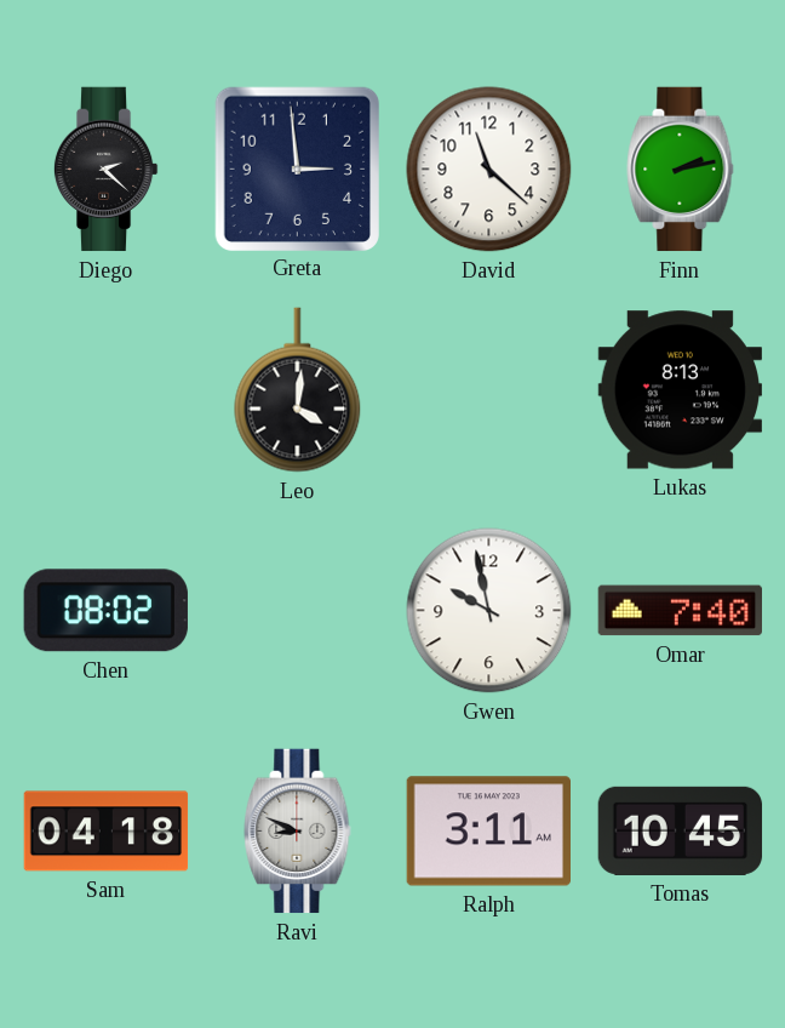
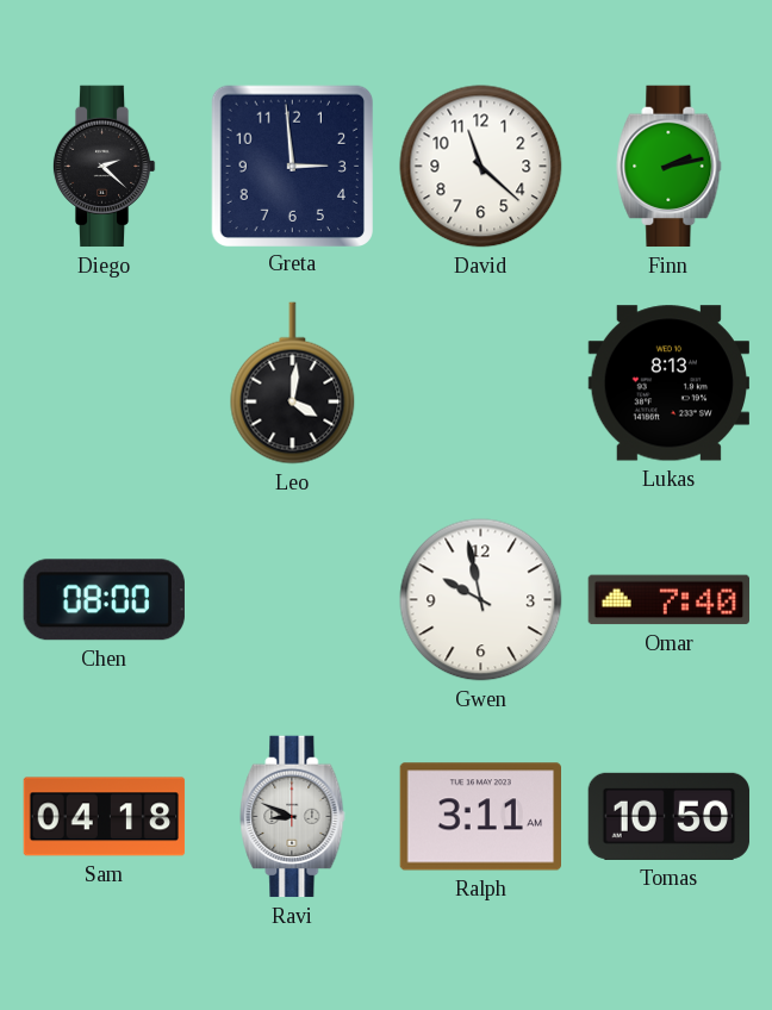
Chen: 08:02 -> 08:00
Tomas: 10:45 -> 10:50
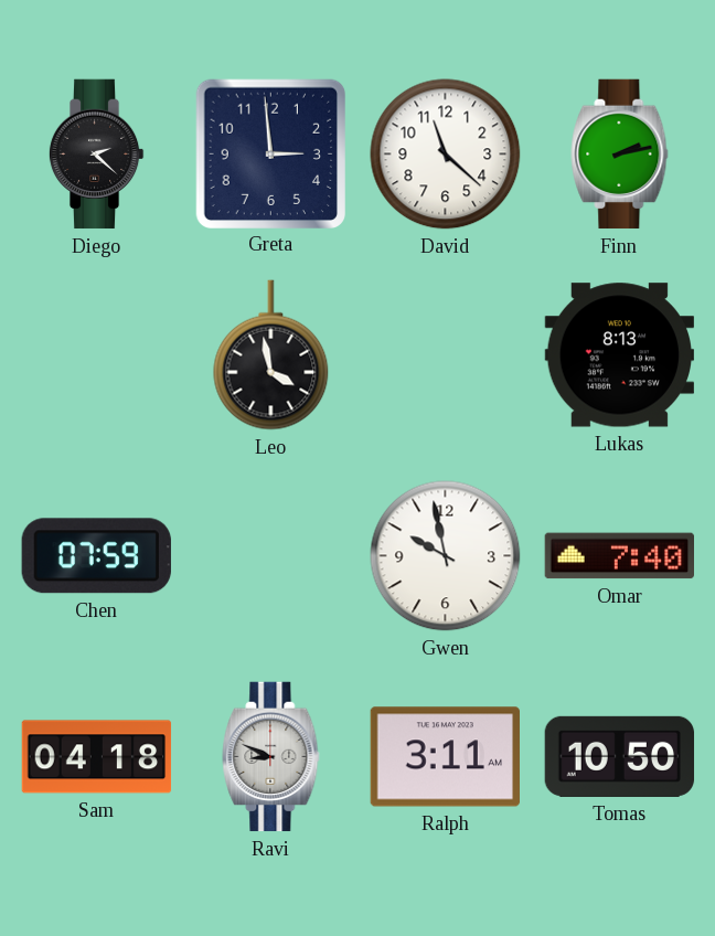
Leo: 4:01 -> 3:58
Chen: 08:00 -> 07:59
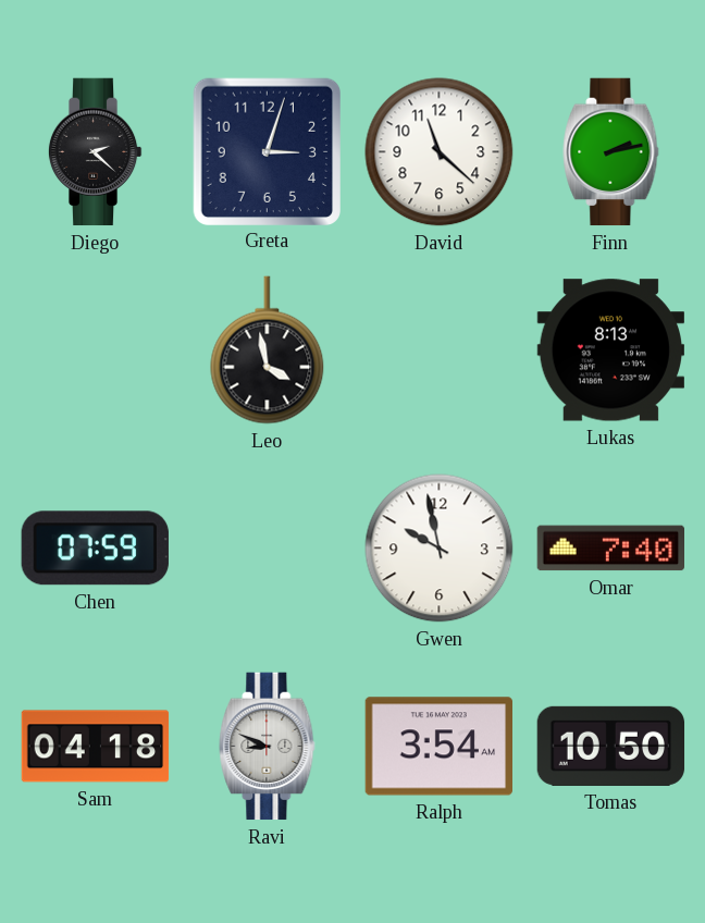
Greta: 2:59 -> 3:03
Ralph: 3:11 -> 3:54
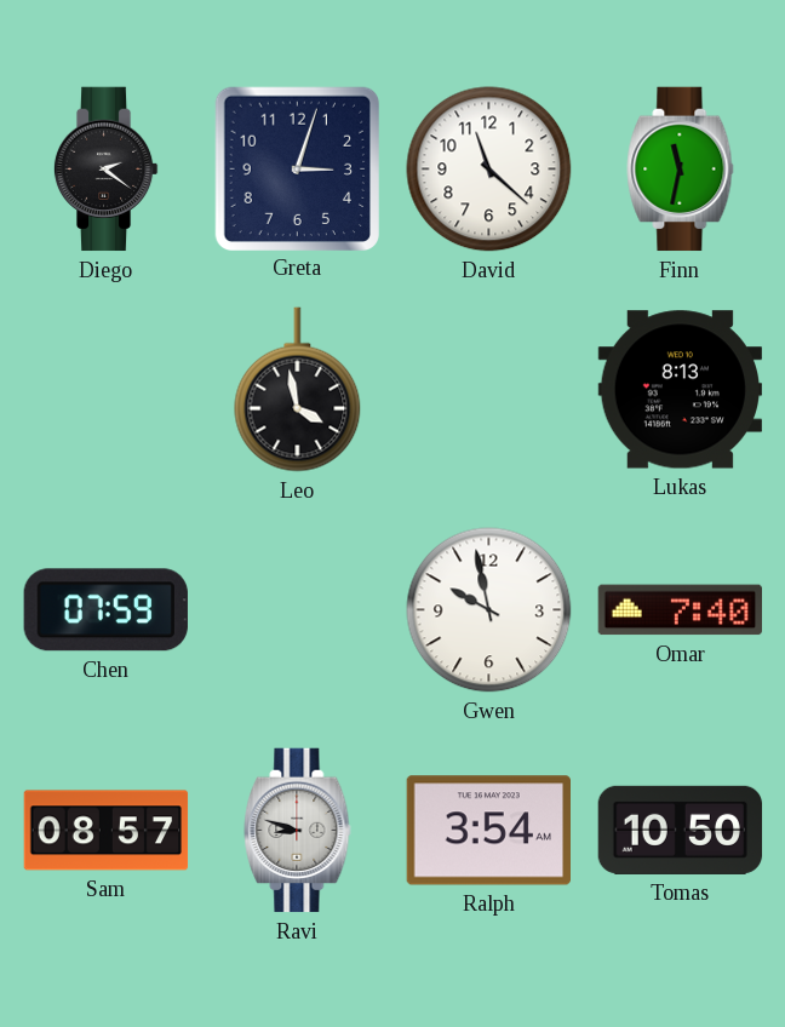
Diego: 2:22 -> 2:21
Finn: 2:13 -> 11:32
Sam: 04:18 -> 08:57
Ravi: 8:49 -> 8:48
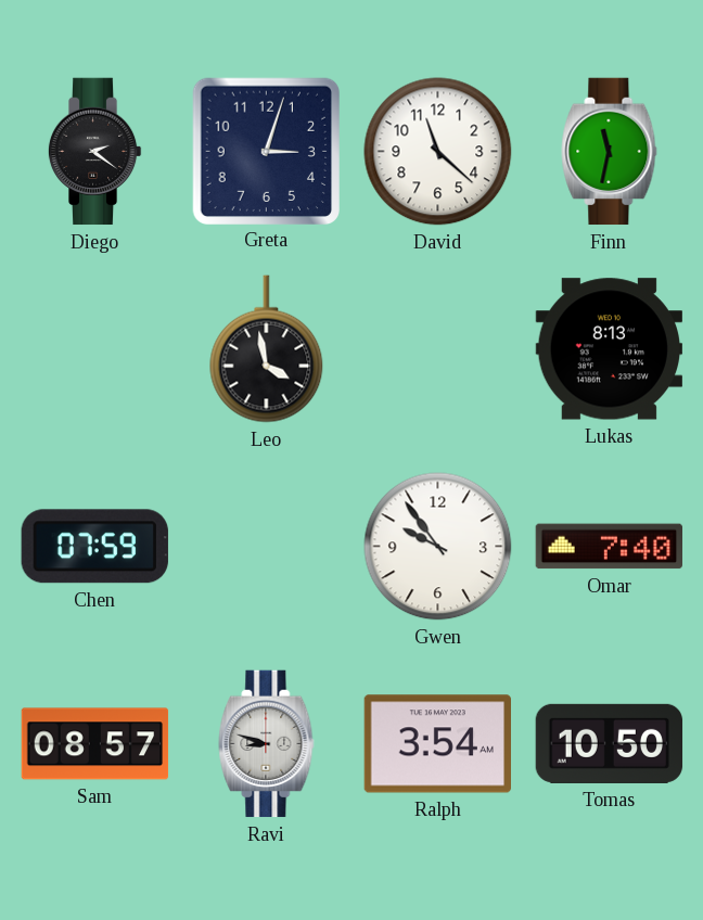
Gwen: 9:58 -> 9:54
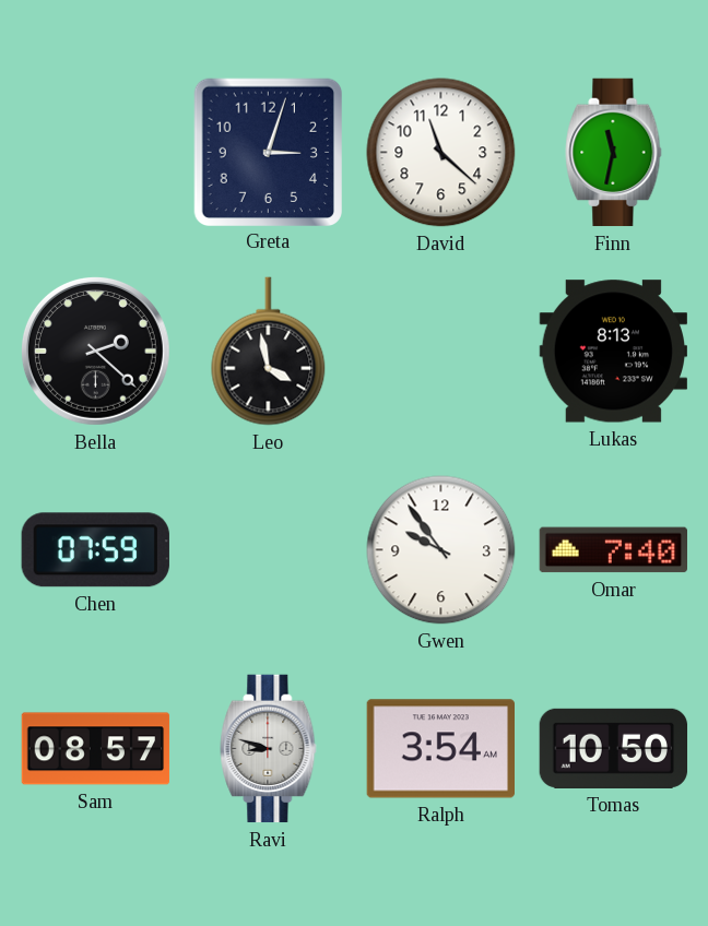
Diego: 2:21 -> none
Bella: none -> 2:22
